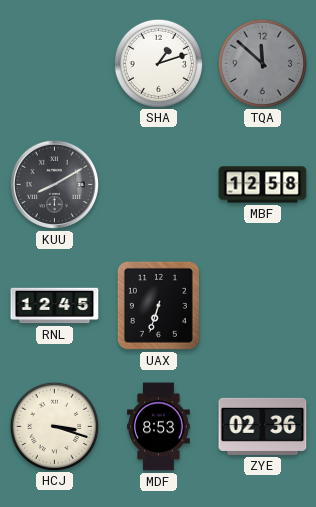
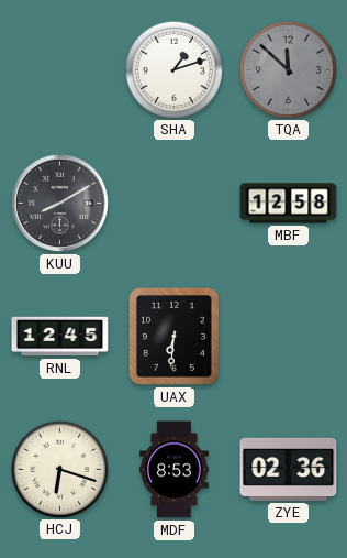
UAX: 6:33 -> 6:31
HCJ: 3:18 -> 6:18
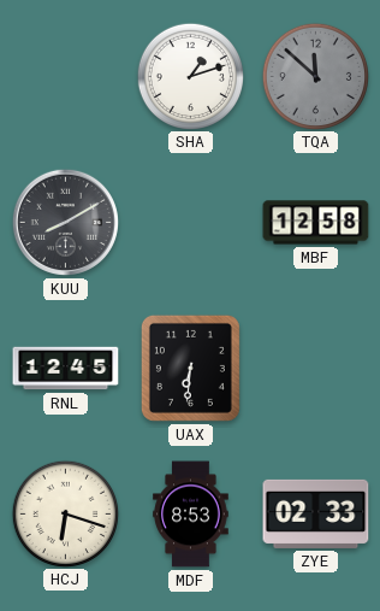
ZYE: 02:36 -> 02:33
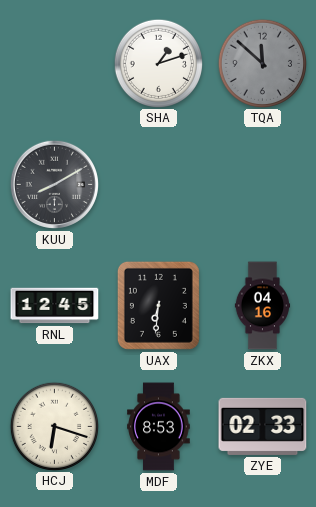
MBF: 12:58 -> none
ZKX: none -> 04:16
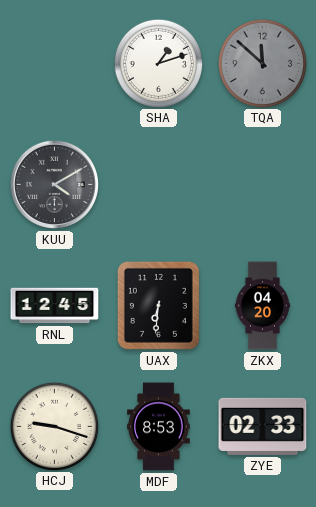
KUU: 8:10 -> 4:10
ZKX: 04:16 -> 04:20
HCJ: 6:18 -> 9:18
